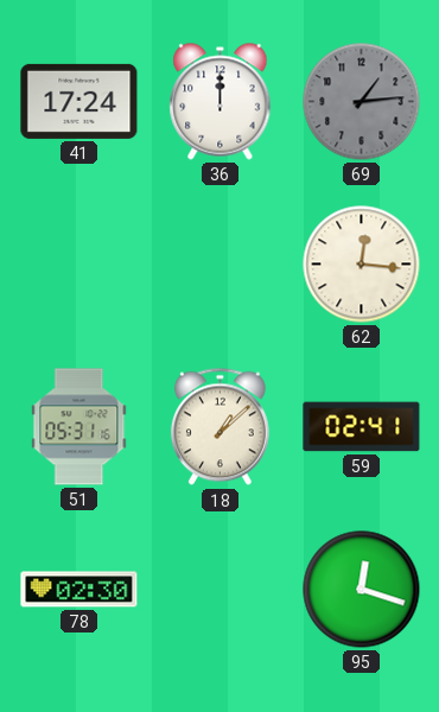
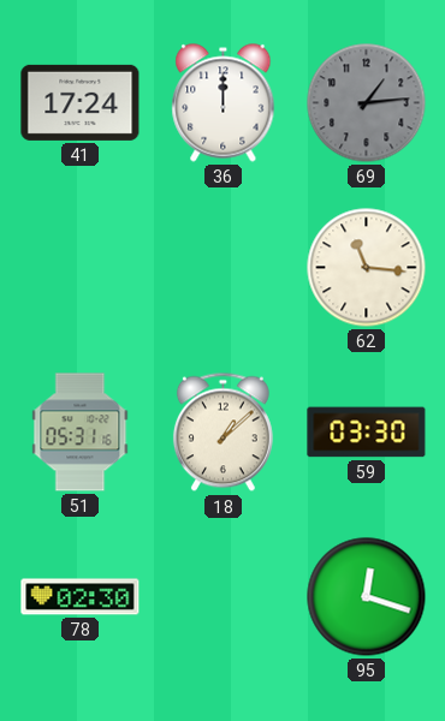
62: 12:16 -> 11:16
59: 02:41 -> 03:30
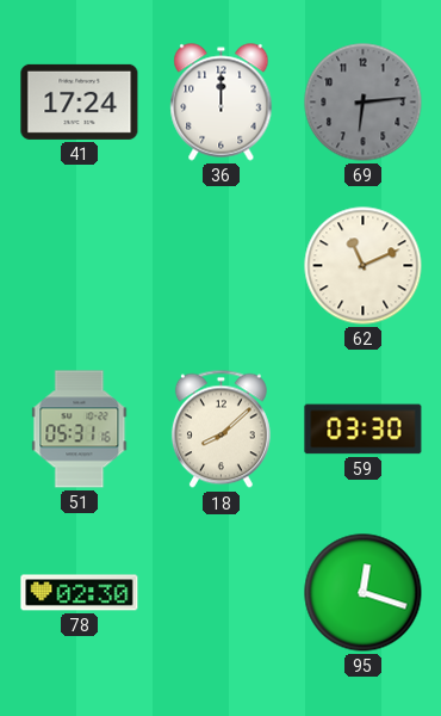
69: 1:14 -> 6:14
62: 11:16 -> 11:11
18: 1:08 -> 8:08
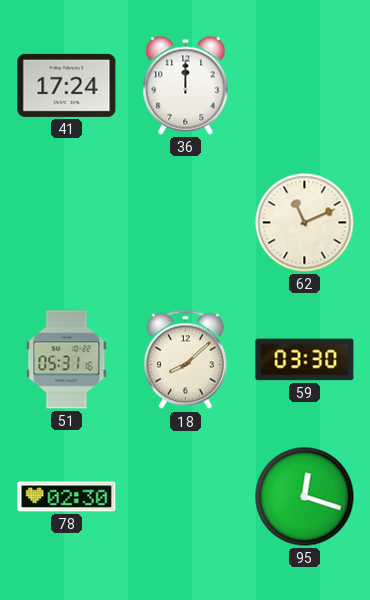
69: 6:14 -> none
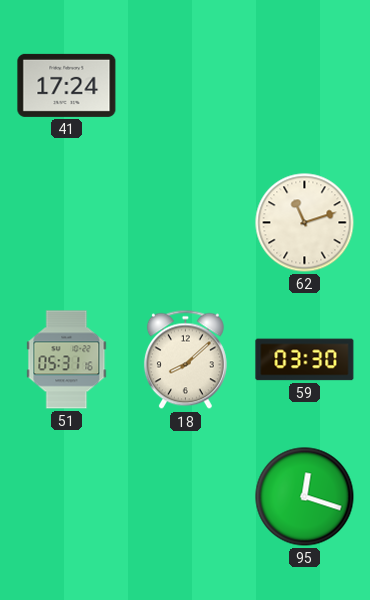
36: 12:00 -> none
62: 11:11 -> 11:12
78: 02:30 -> none
